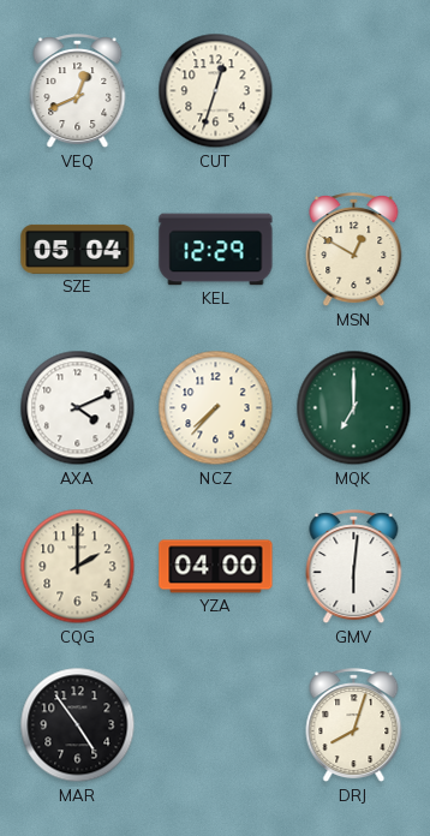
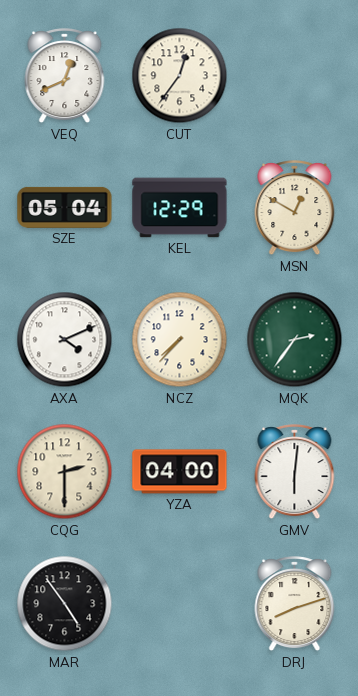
CUT: 12:33 -> 12:36
MQK: 7:00 -> 2:36
CQG: 2:00 -> 2:30
DRJ: 8:03 -> 8:12
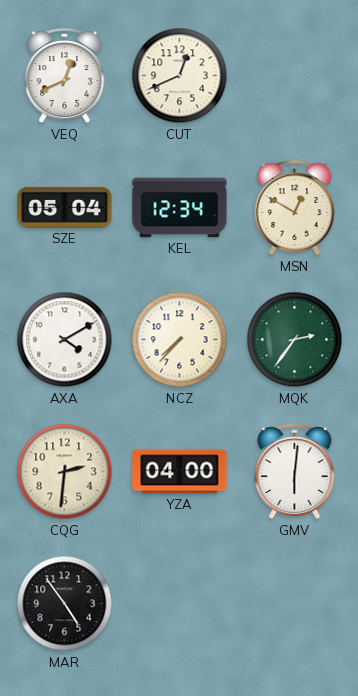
CUT: 12:36 -> 12:41
KEL: 12:29 -> 12:34
AXA: 4:11 -> 4:10
CQG: 2:30 -> 2:31
DRJ: 8:12 -> none
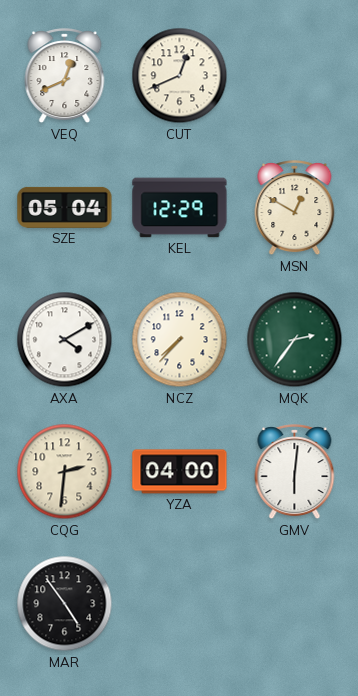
KEL: 12:34 -> 12:29
